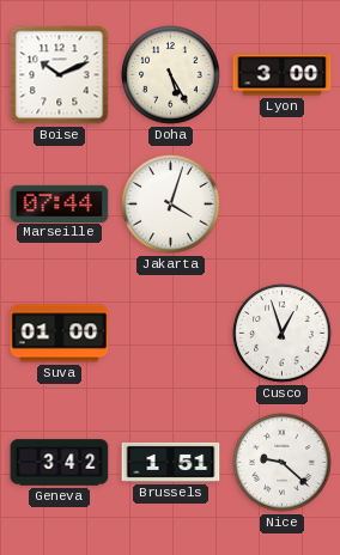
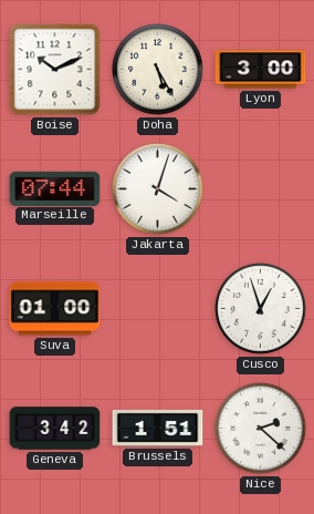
Nice: 9:22 -> 2:22
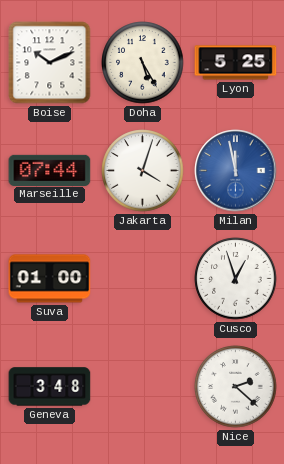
Lyon: 3:00 -> 5:25
Milan: none -> 11:58
Geneva: 3:42 -> 3:48
Brussels: 1:51 -> none
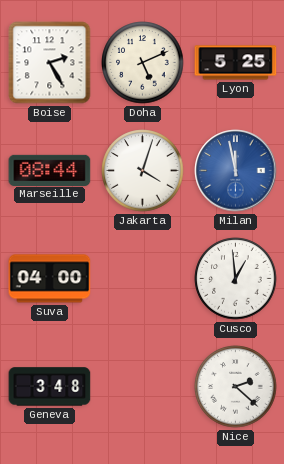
Boise: 10:11 -> 2:25
Doha: 5:25 -> 5:11
Marseille: 07:44 -> 08:44
Suva: 01:00 -> 04:00
Cusco: 12:57 -> 12:59
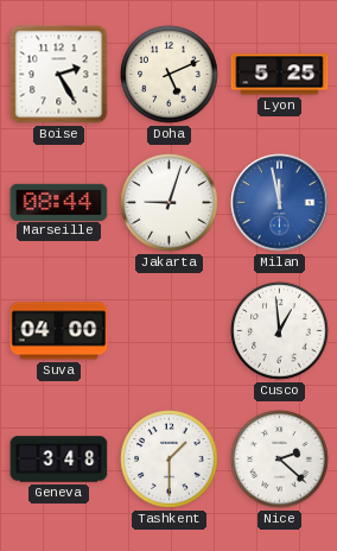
Jakarta: 4:03 -> 9:03
Tashkent: none -> 1:30
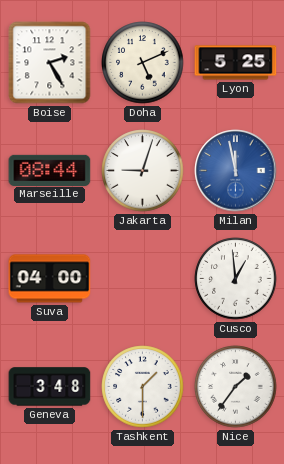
Nice: 2:22 -> 1:36
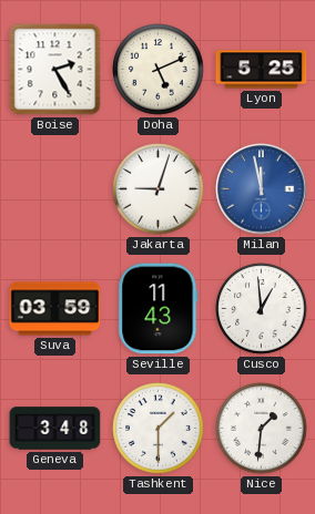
Marseille: 08:44 -> none
Suva: 04:00 -> 03:59
Seville: none -> 11:43
Nice: 1:36 -> 1:31
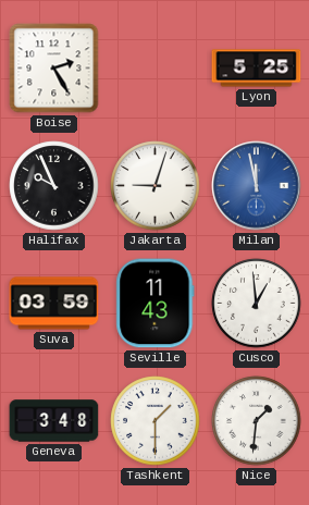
Doha: 5:11 -> none
Halifax: none -> 9:56
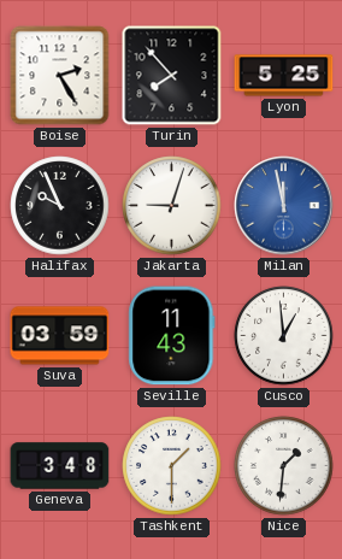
Turin: none -> 7:53
